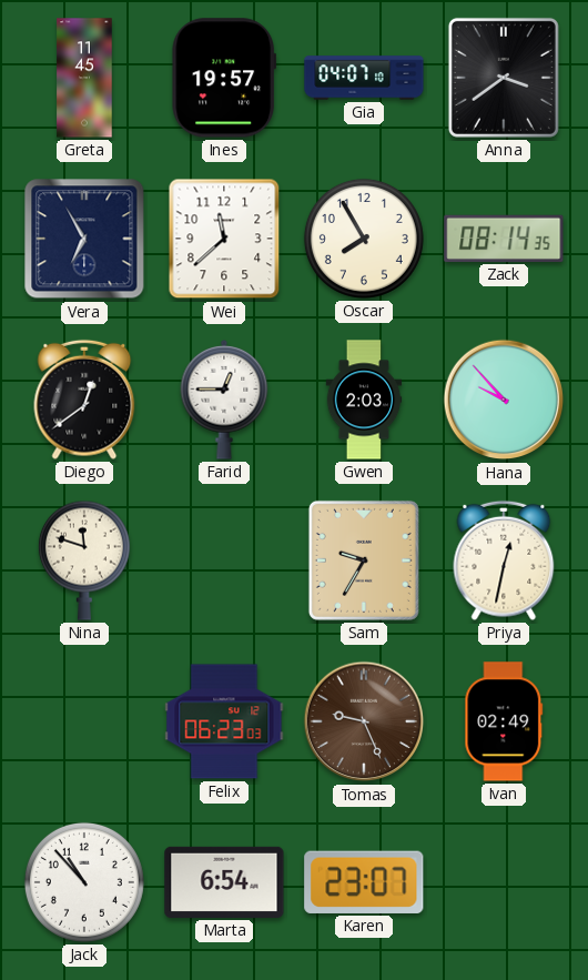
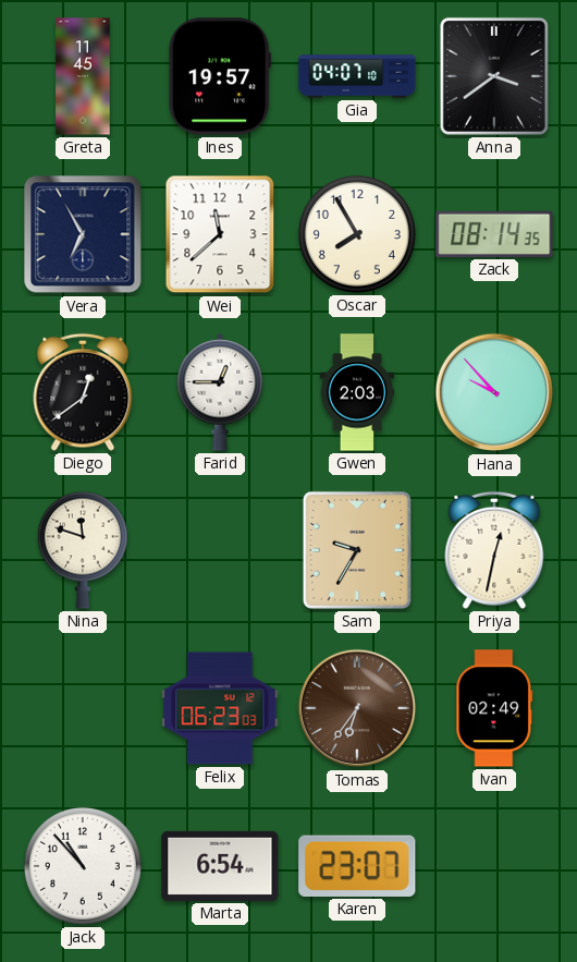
Tomas: 9:26 -> 6:36
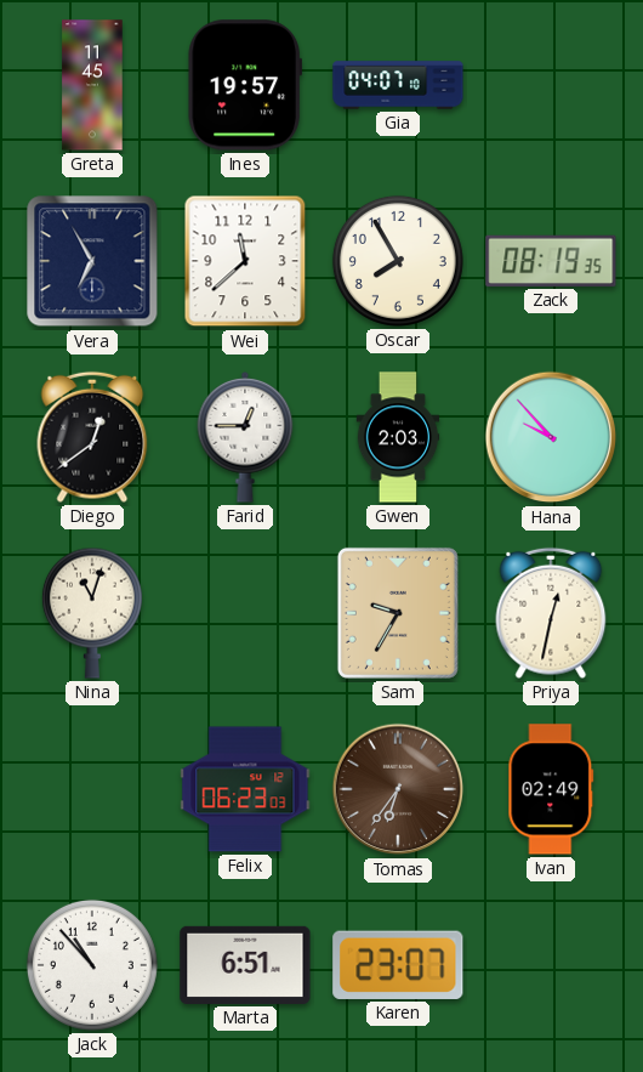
Anna: 3:39 -> none
Zack: 08:14 -> 08:19
Nina: 11:48 -> 11:03
Marta: 6:54 -> 6:51
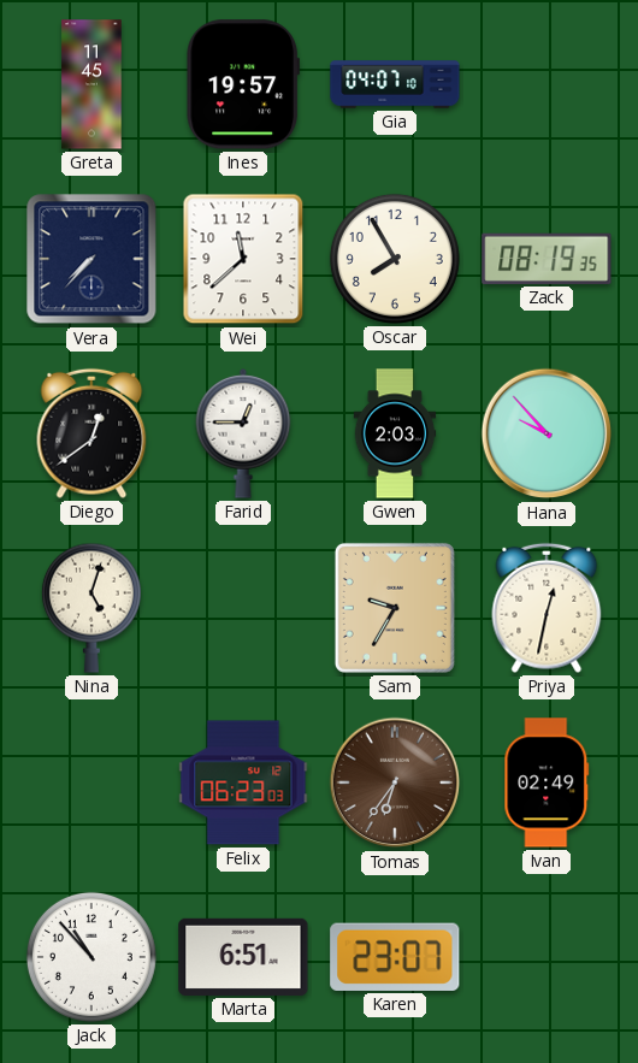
Vera: 6:55 -> 7:37
Nina: 11:03 -> 5:03
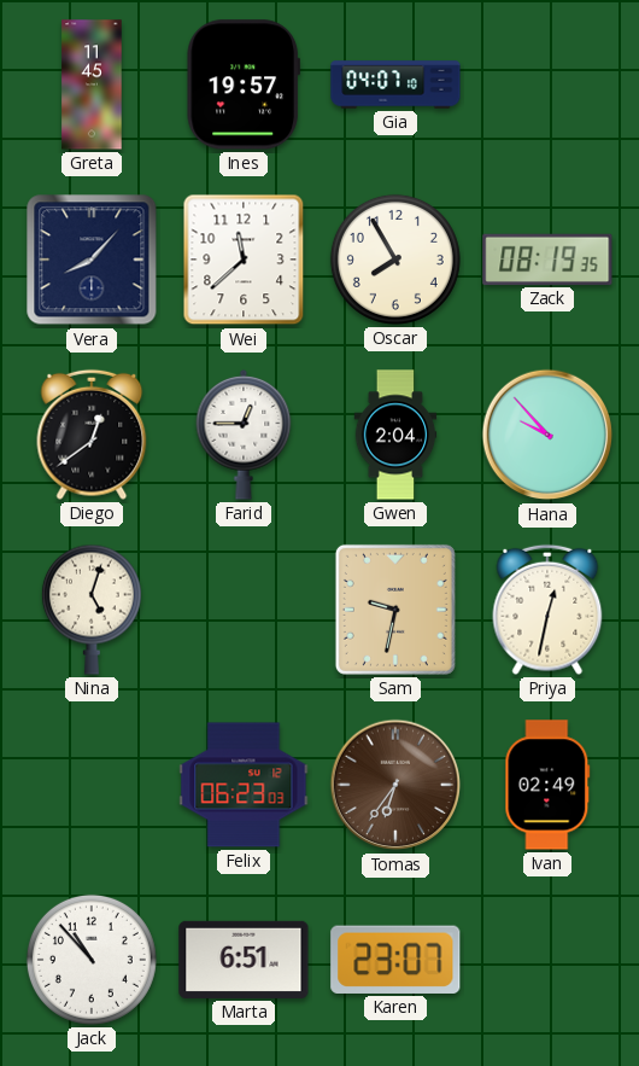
Vera: 7:37 -> 8:07
Gwen: 2:03 -> 2:04
Sam: 9:35 -> 9:32
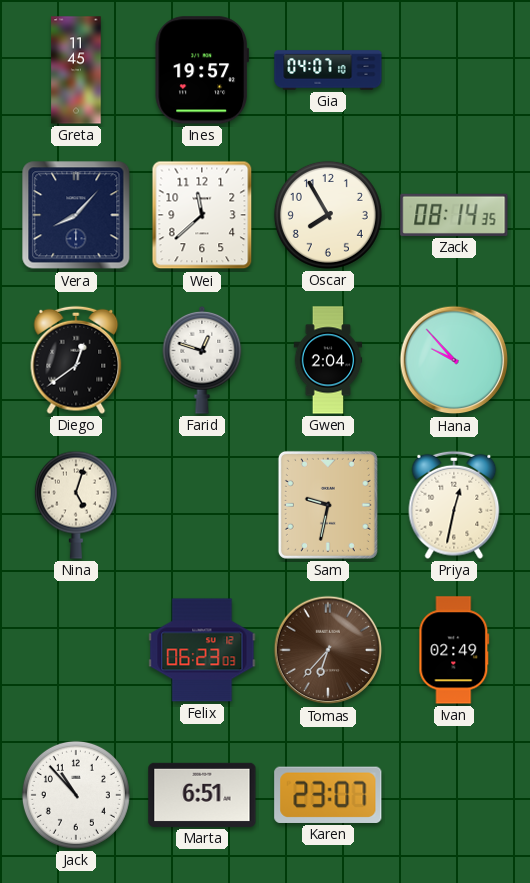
Zack: 08:19 -> 08:14
Farid: 12:45 -> 12:48
Tomas: 6:36 -> 6:37
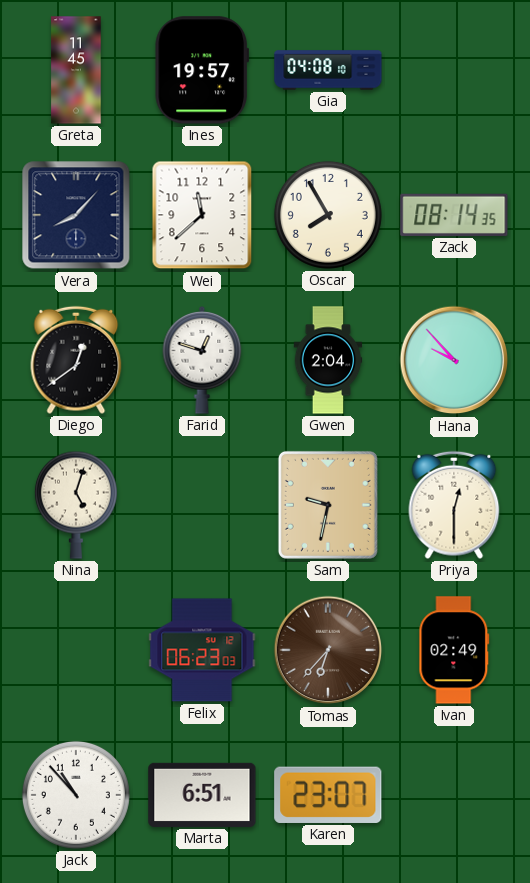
Gia: 04:07 -> 04:08
Priya: 12:32 -> 12:30
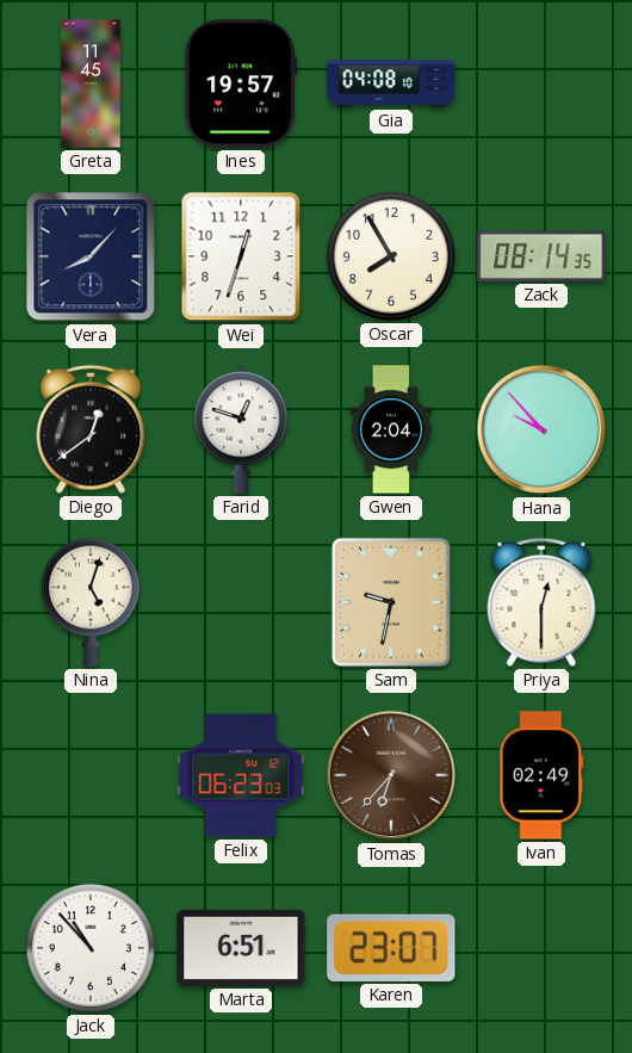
Wei: 11:38 -> 12:33
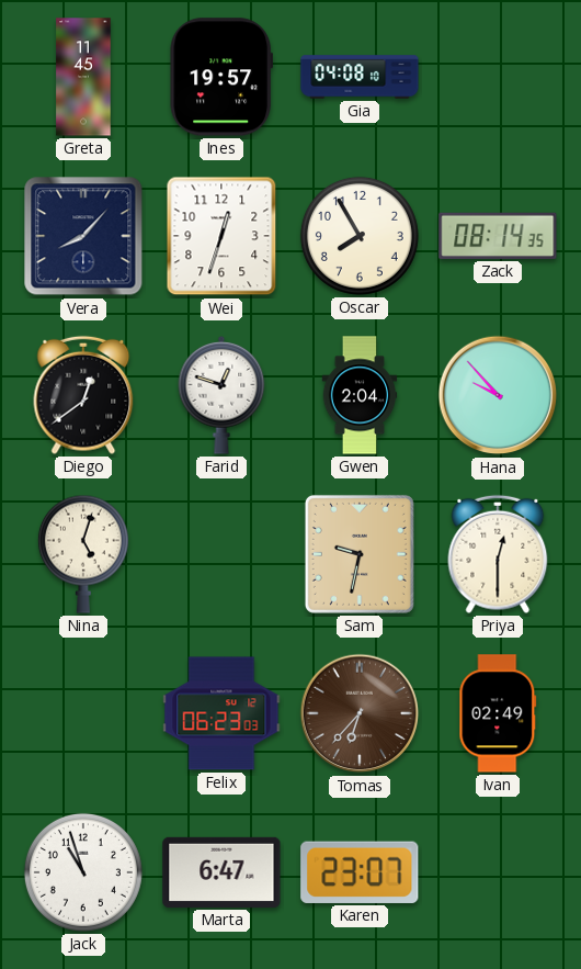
Jack: 10:53 -> 10:57
Marta: 6:51 -> 6:47
